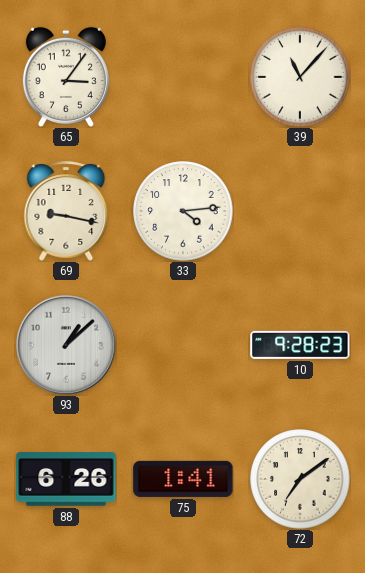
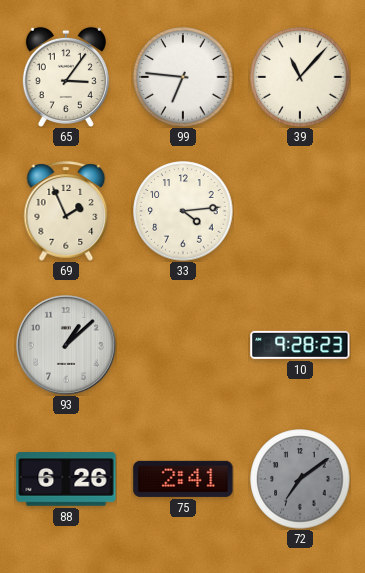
99: none -> 6:46
69: 9:17 -> 1:56
75: 1:41 -> 2:41
72 dial: cream -> grey
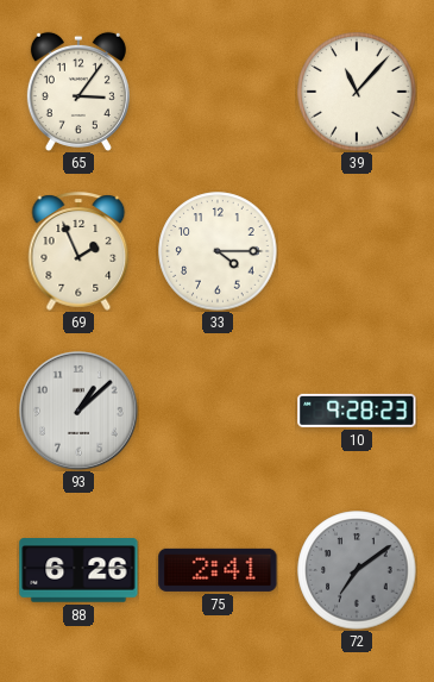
99: 6:46 -> none
33: 4:14 -> 4:15
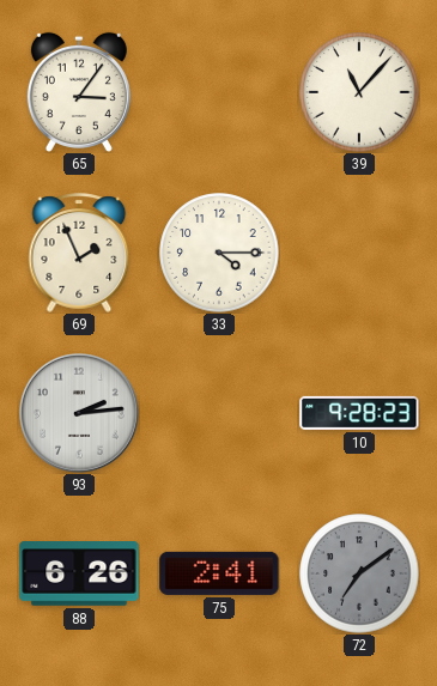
93: 1:08 -> 2:14
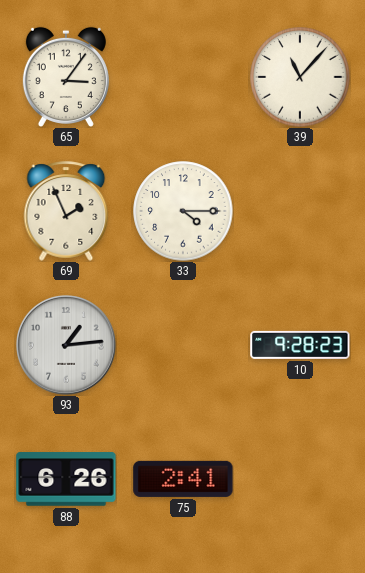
93: 2:14 -> 1:14
72: 7:09 -> none
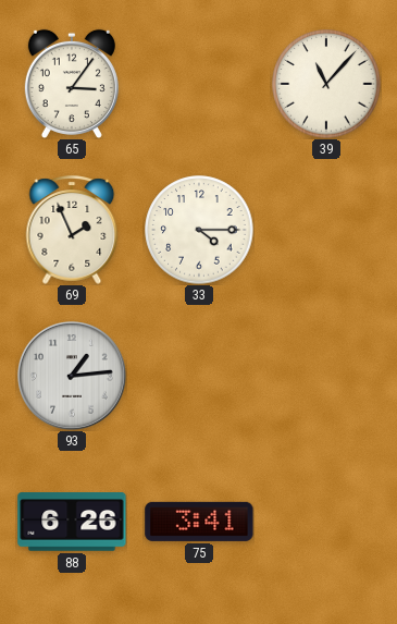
10: 9:28 -> none
75: 2:41 -> 3:41
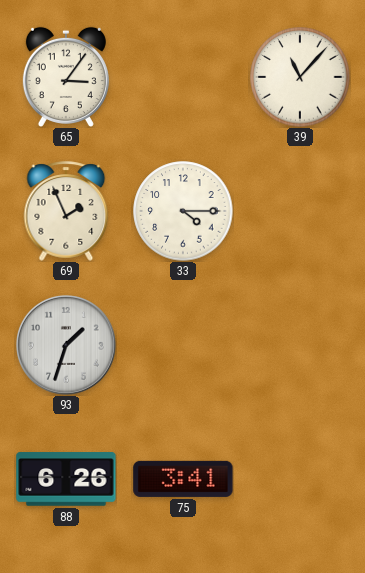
93: 1:14 -> 1:33
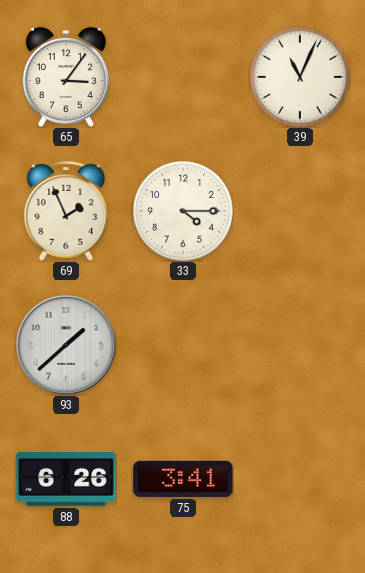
39: 11:07 -> 11:04
93: 1:33 -> 1:38
